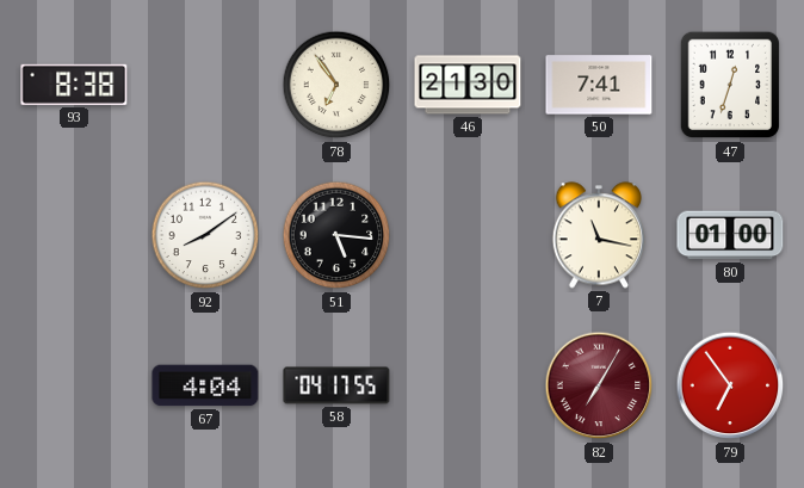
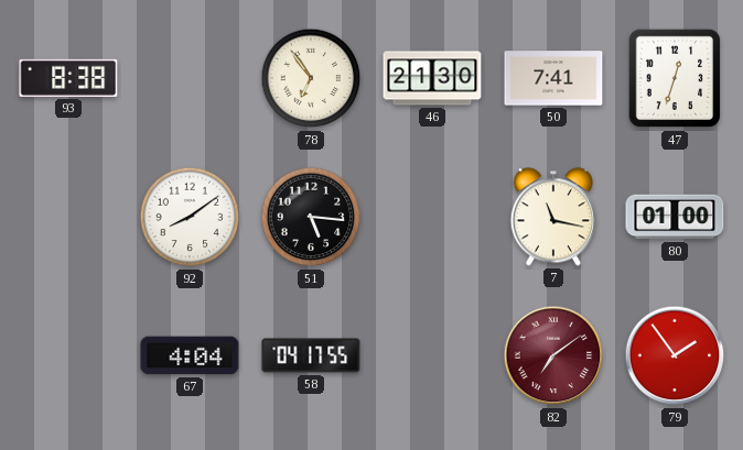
82: 7:05 -> 7:09
79: 6:54 -> 1:54
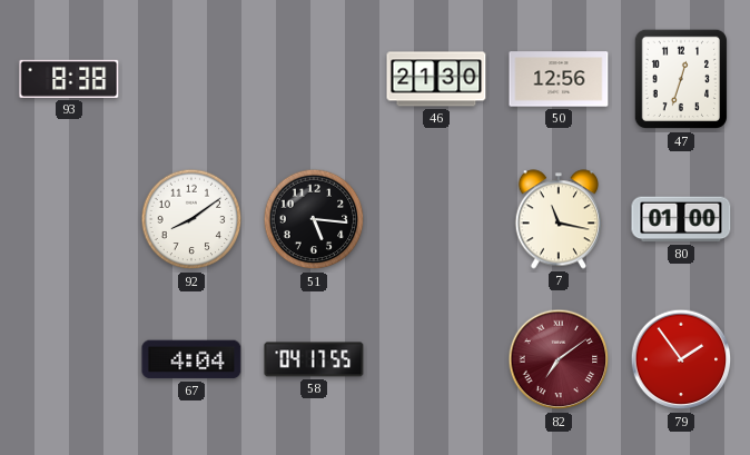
78: 6:54 -> none
50: 7:41 -> 12:56
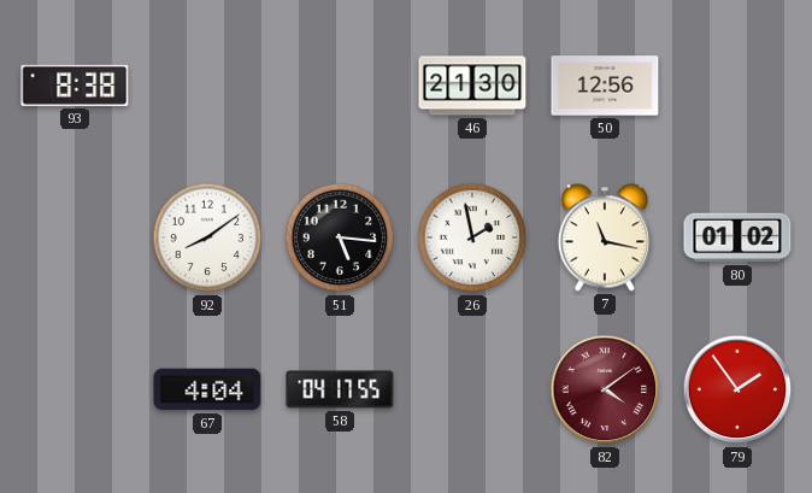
47: 12:33 -> none
26: none -> 1:58
80: 01:00 -> 01:02
82: 7:09 -> 4:09
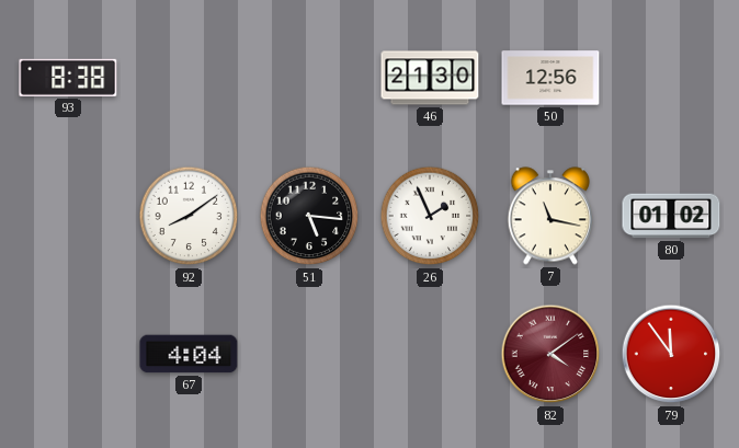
26: 1:58 -> 1:56
58: 04:17 -> none
79: 1:54 -> 11:54
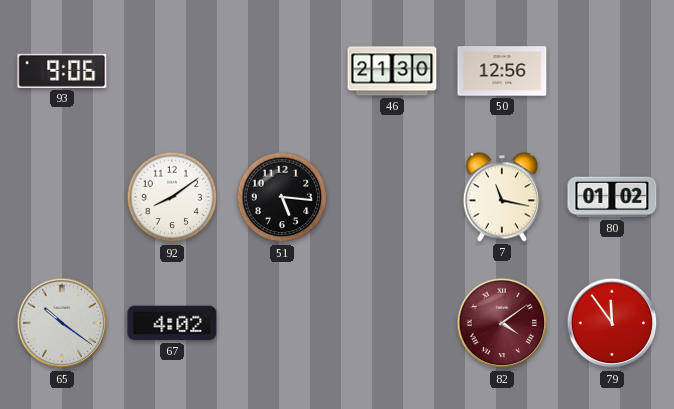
93: 8:38 -> 9:06
26: 1:56 -> none
65: none -> 10:21
67: 4:04 -> 4:02
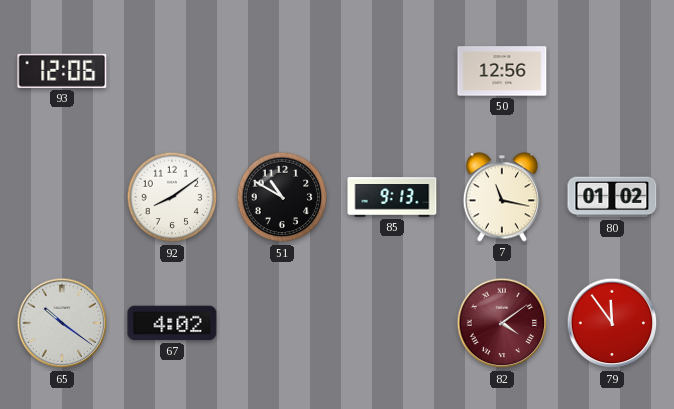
93: 9:06 -> 12:06
46: 21:30 -> none
51: 5:16 -> 10:50
85: none -> 9:13
